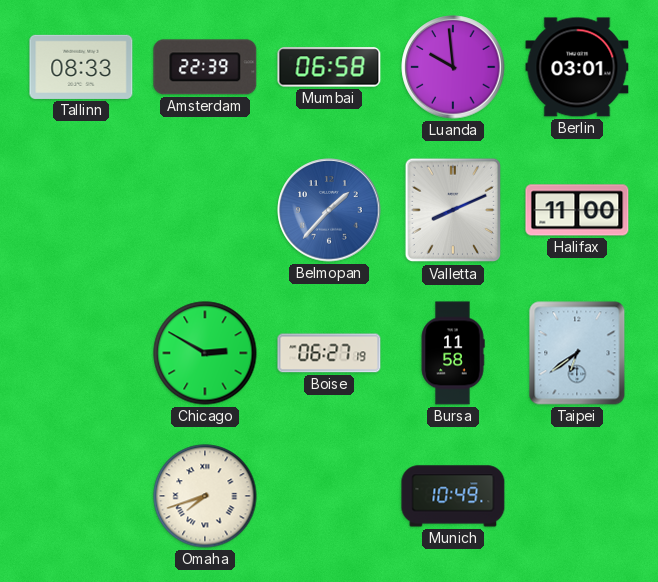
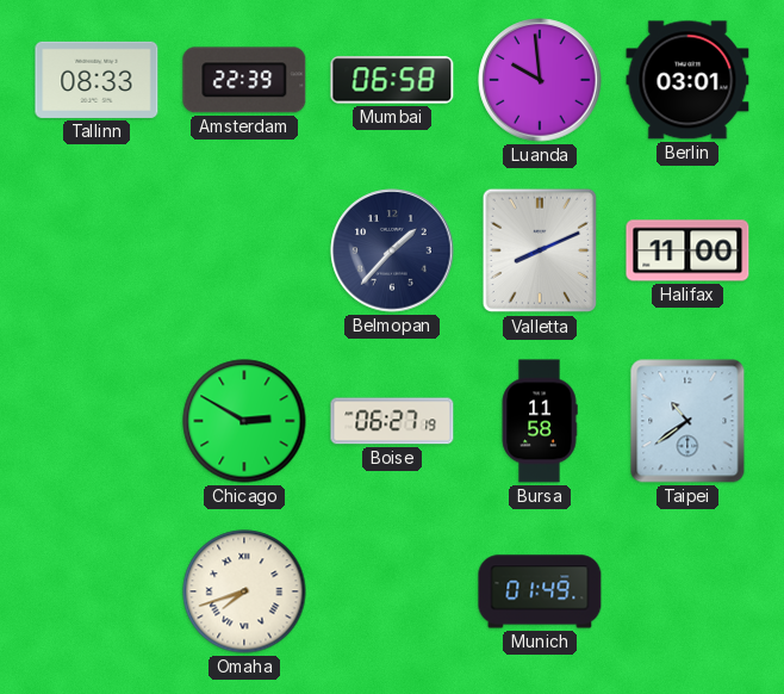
Belmopan dial: blue -> navy
Taipei: 6:39 -> 10:39
Munich: 10:49 -> 01:49
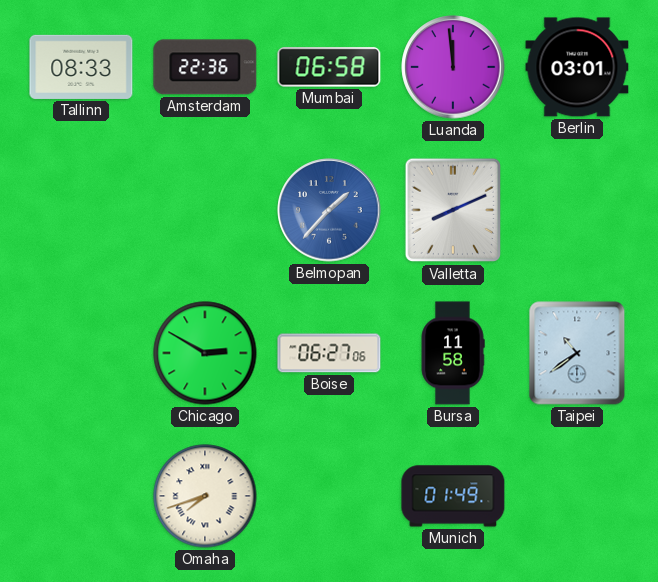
Amsterdam: 22:39 -> 22:36
Luanda: 9:59 -> 11:59
Belmopan dial: navy -> blue
Halifax: 11:00 -> none
Boise: 06:27:19 -> 06:27:06
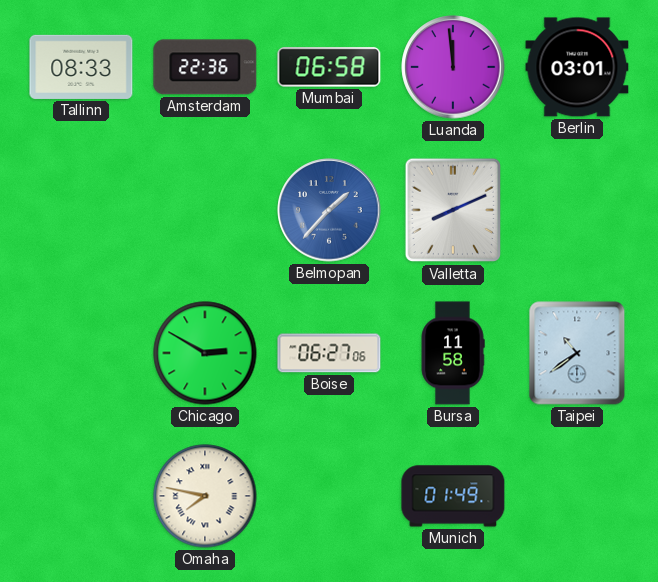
Omaha: 7:42 -> 7:47
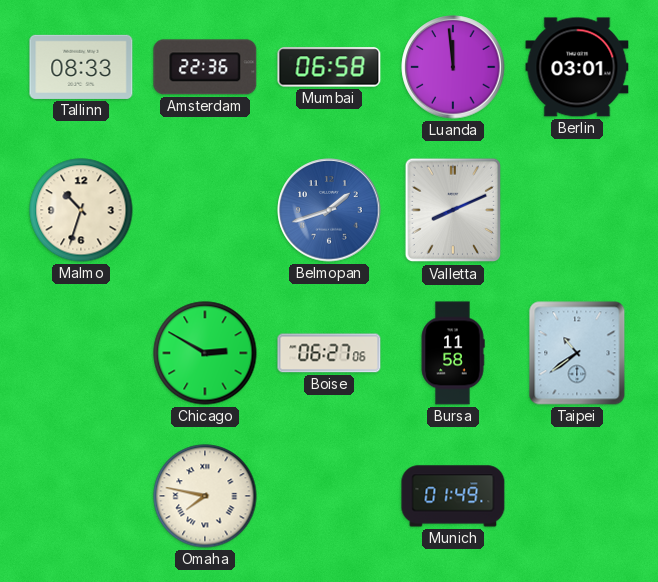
Malmo: none -> 10:33
Belmopan: 1:37 -> 1:42
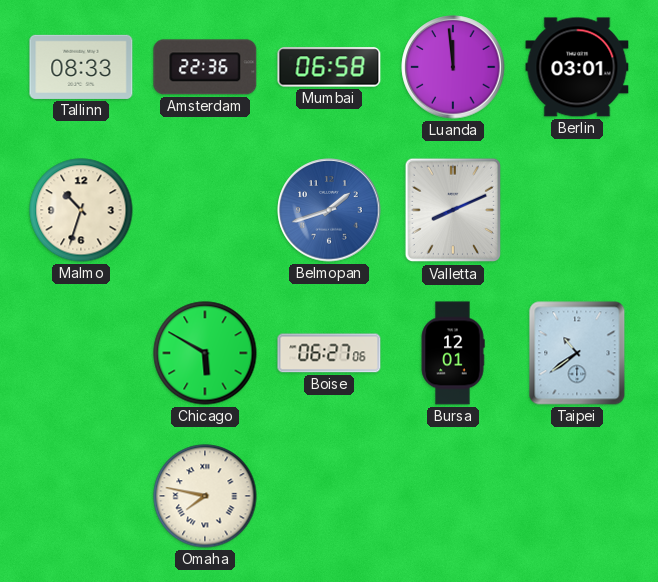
Chicago: 2:50 -> 5:50
Bursa: 11:58 -> 12:01
Munich: 01:49 -> none
